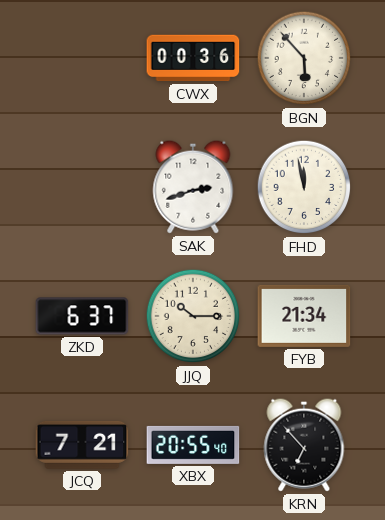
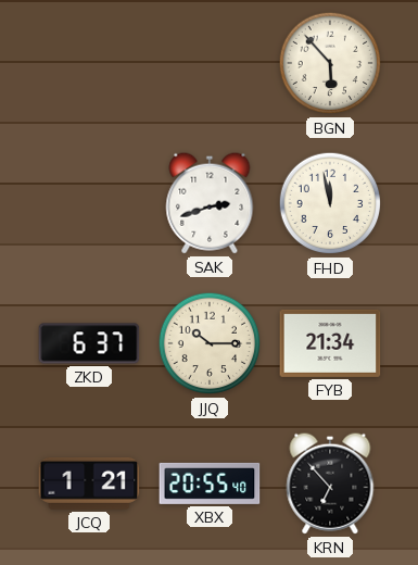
CWX: 00:36 -> none
JCQ: 7:21 -> 1:21
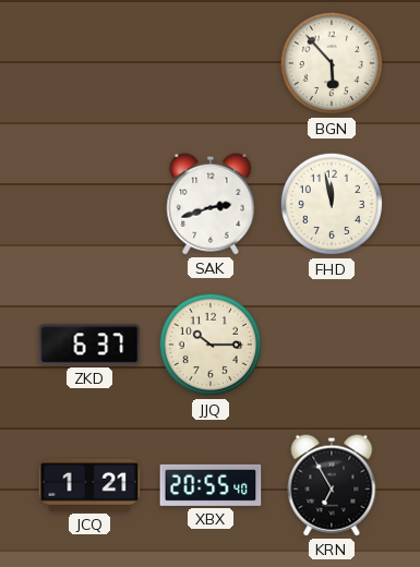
FYB: 21:34 -> none
KRN: 6:53 -> 6:55
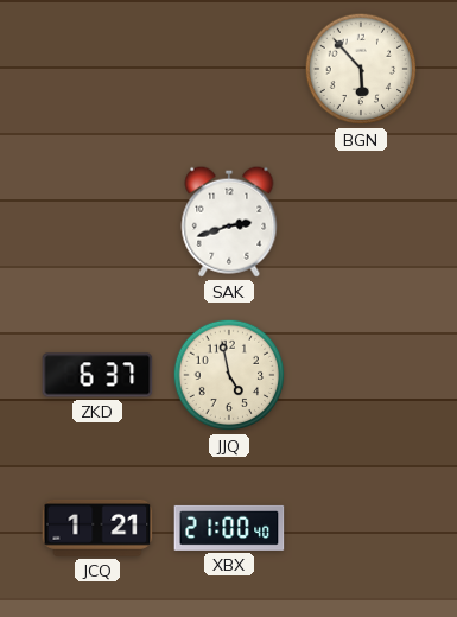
FHD: 11:58 -> none
JJQ: 10:15 -> 4:58
XBX: 20:55 -> 21:00
KRN: 6:55 -> none
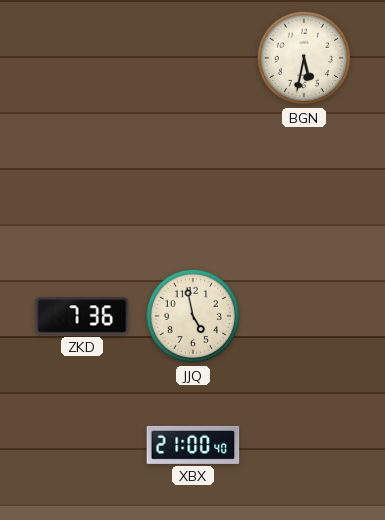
BGN: 5:53 -> 5:32
SAK: 2:42 -> none
ZKD: 6:37 -> 7:36
JCQ: 1:21 -> none
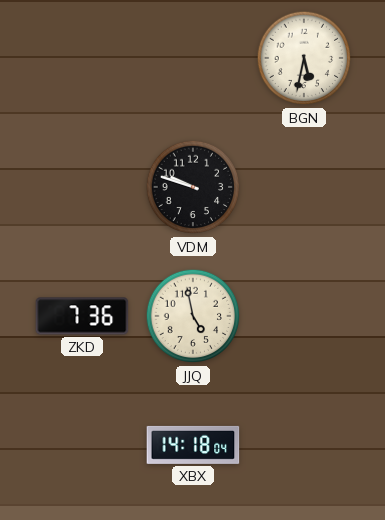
VDM: none -> 9:48
XBX: 21:00 -> 14:18
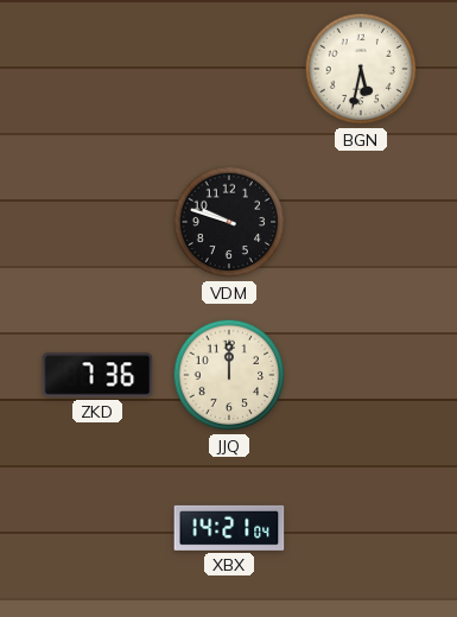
JJQ: 4:58 -> 12:00
XBX: 14:18 -> 14:21
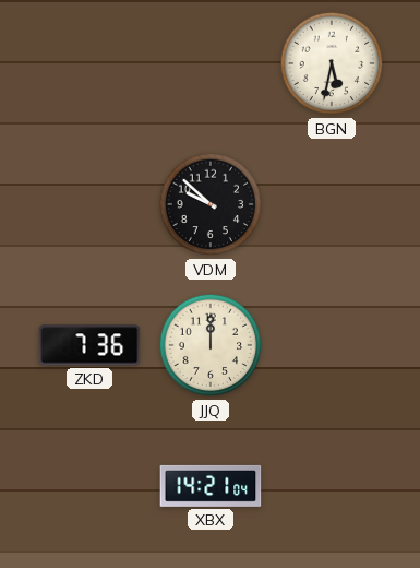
VDM: 9:48 -> 9:52
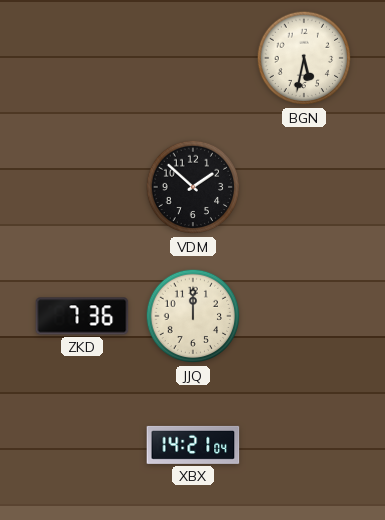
VDM: 9:52 -> 1:52
